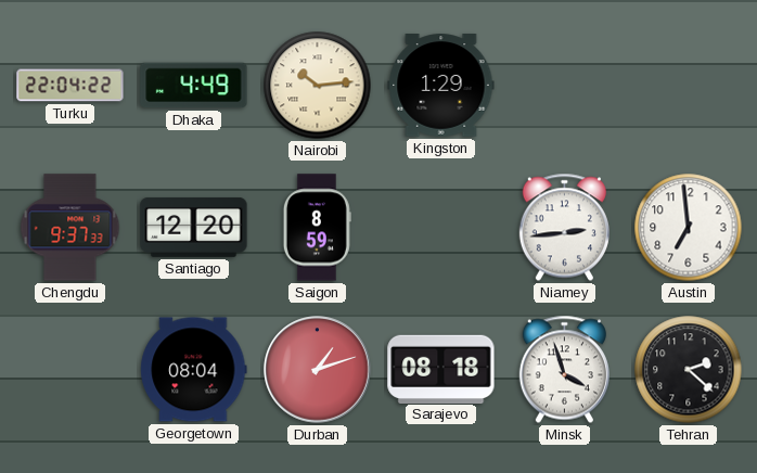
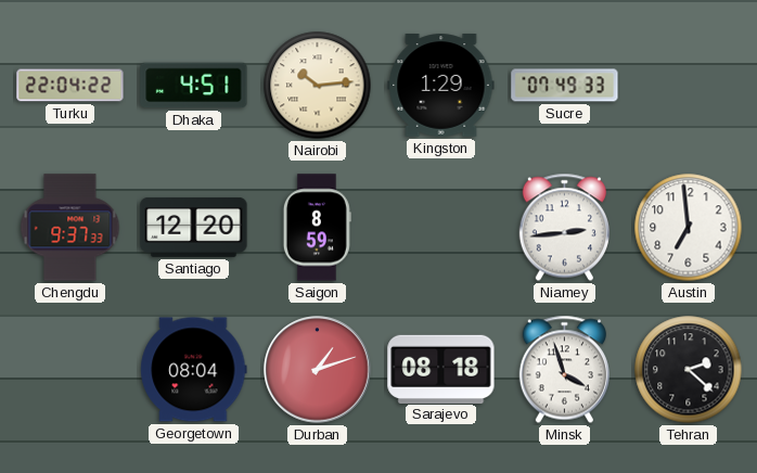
Dhaka: 4:49 -> 4:51
Sucre: none -> 07:49
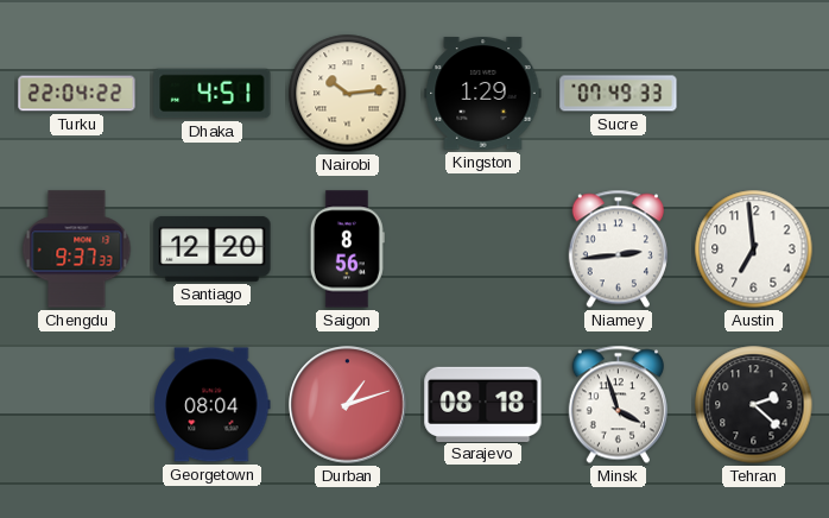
Saigon: 8:59 -> 8:56
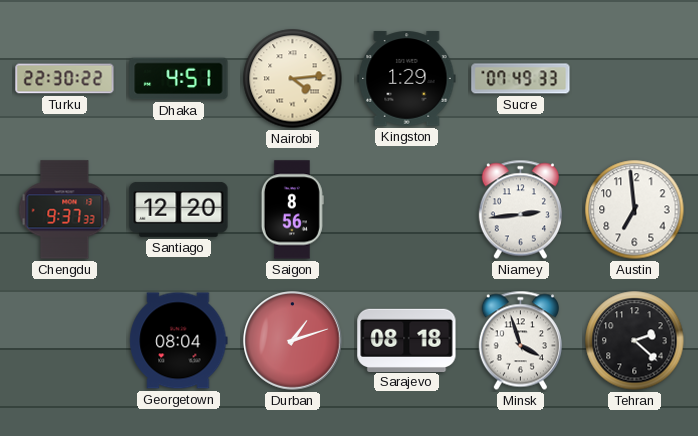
Turku: 22:04 -> 22:30
Nairobi: 10:14 -> 4:14
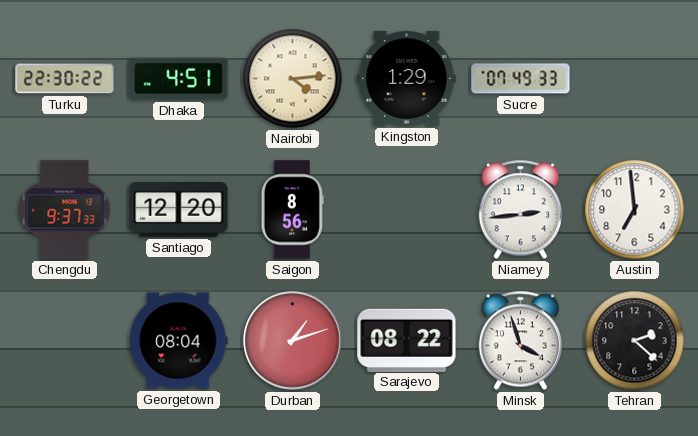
Sarajevo: 08:18 -> 08:22
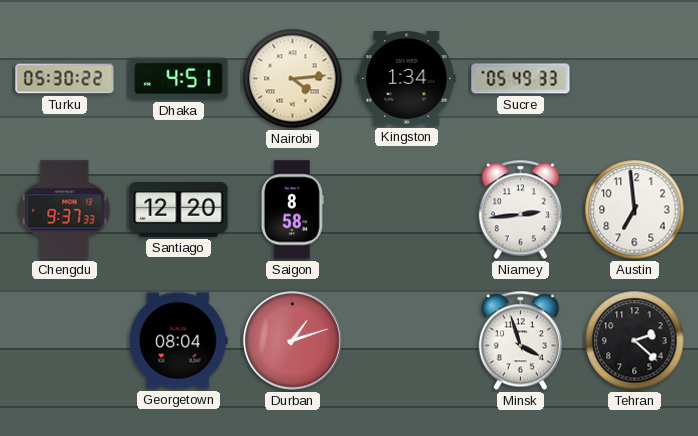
Turku: 22:30 -> 05:30
Kingston: 1:29 -> 1:34
Sucre: 07:49 -> 05:49
Saigon: 8:56 -> 8:58
Sarajevo: 08:22 -> none
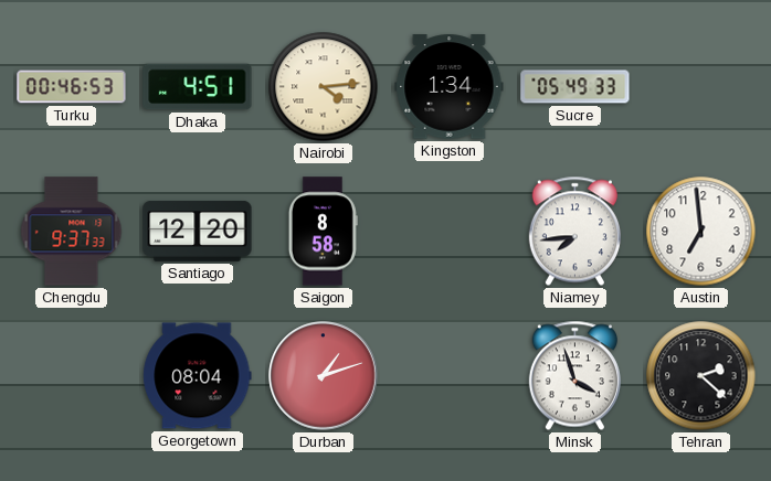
Turku: 05:30 -> 00:46
Niamey: 2:44 -> 7:44
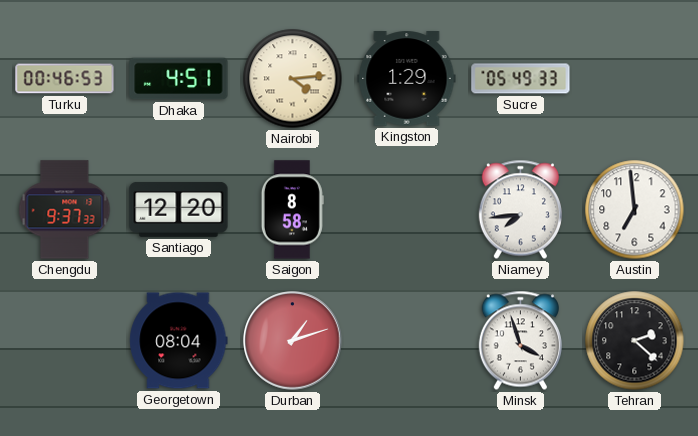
Kingston: 1:34 -> 1:29
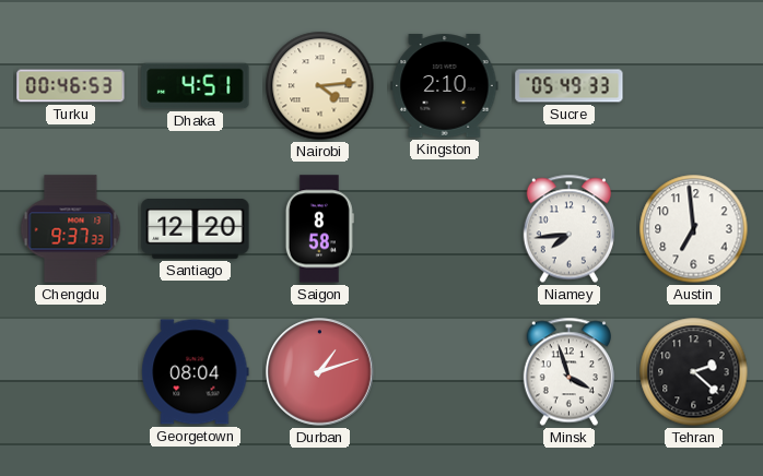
Kingston: 1:29 -> 2:10
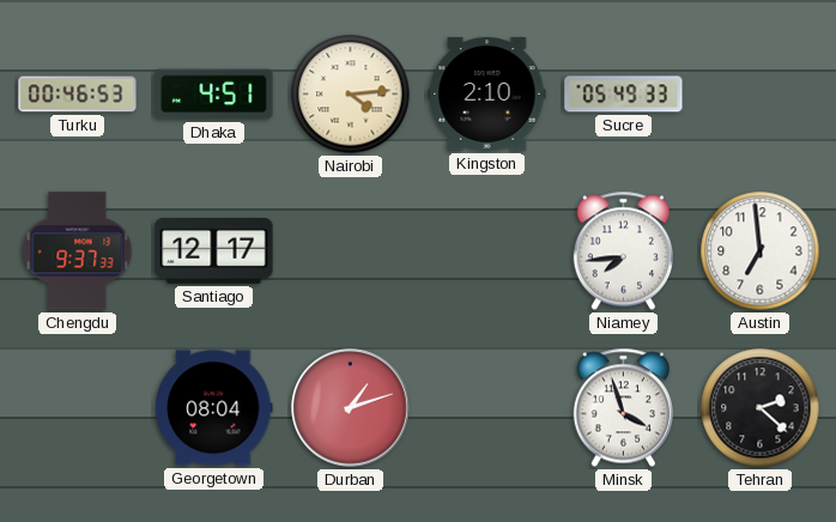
Santiago: 12:20 -> 12:17
Saigon: 8:58 -> none
